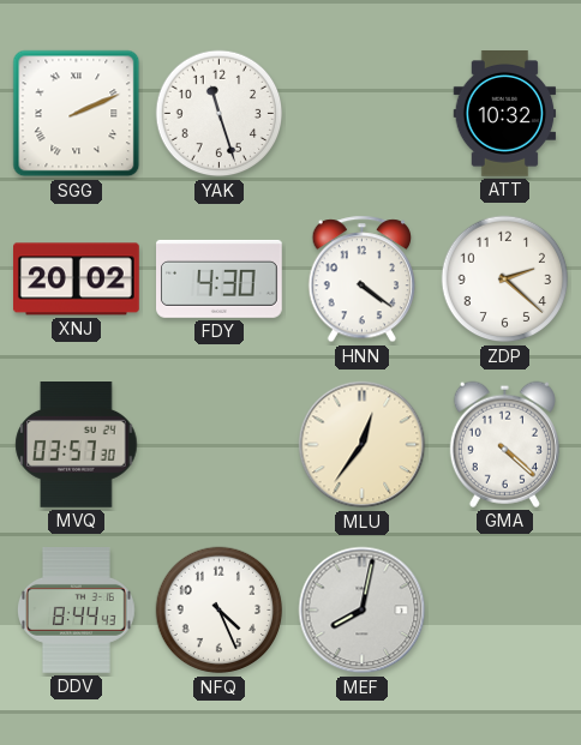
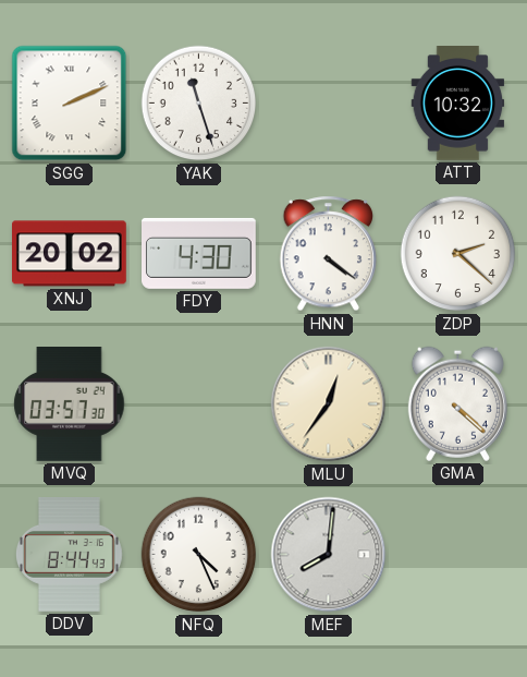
MEF: 8:02 -> 8:01
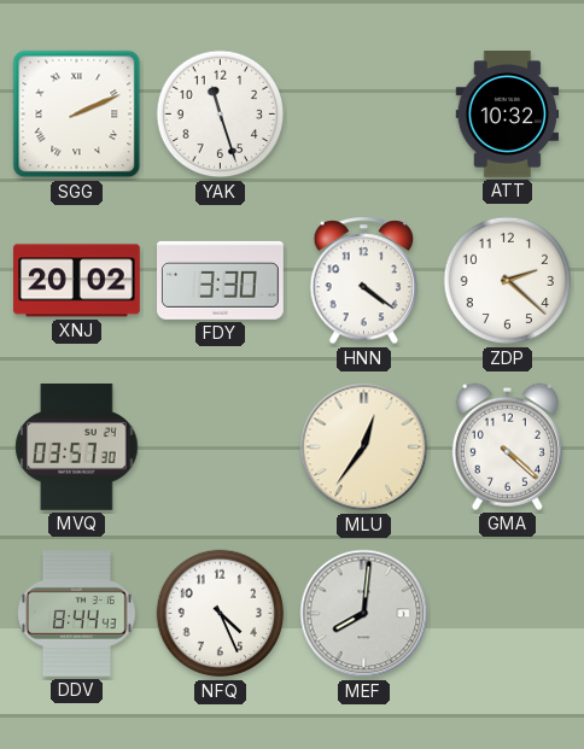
FDY: 4:30 -> 3:30
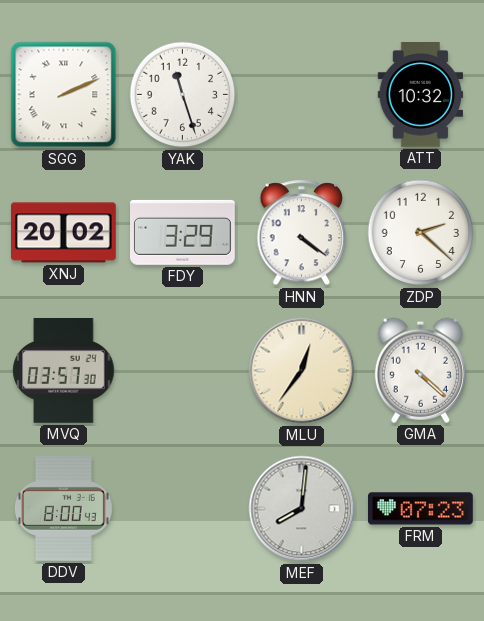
FDY: 3:30 -> 3:29
DDV: 8:44 -> 8:00
NFQ: 4:26 -> none
FRM: none -> 07:23
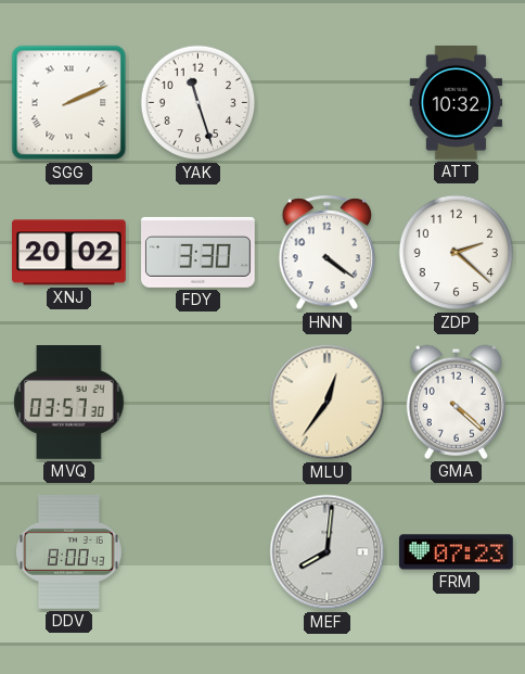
FDY: 3:29 -> 3:30
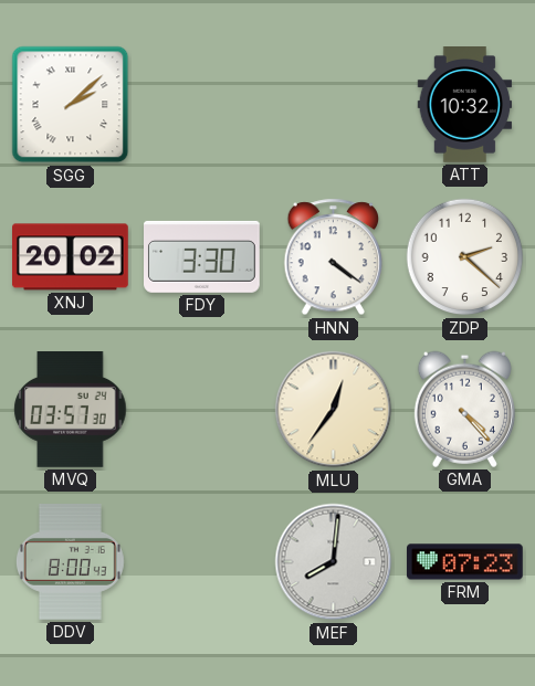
SGG: 2:11 -> 2:08
YAK: 11:27 -> none
GMA: 4:22 -> 4:23
